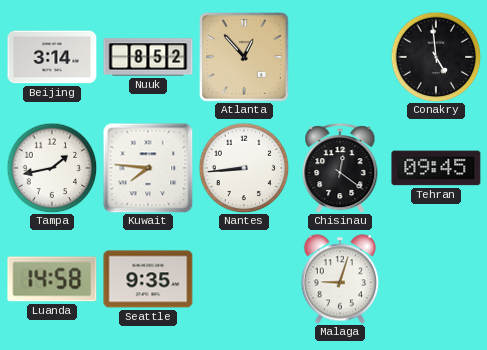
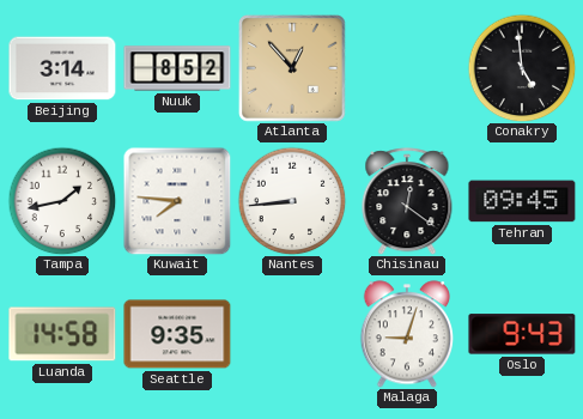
Oslo: none -> 9:43
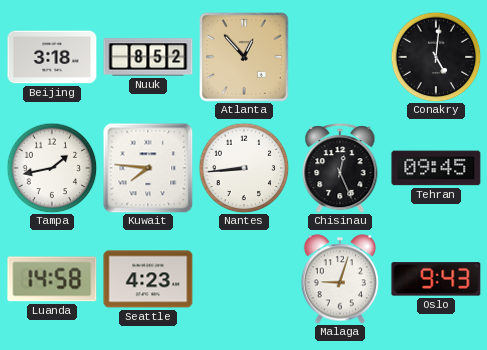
Beijing: 3:14 -> 3:18
Conakry: 4:59 -> 5:01
Chisinau: 12:21 -> 12:26
Seattle: 9:35 -> 4:23
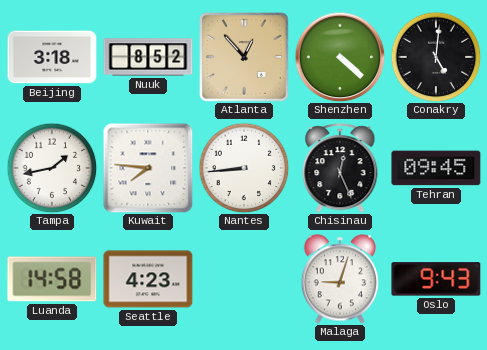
Shenzhen: none -> 4:22
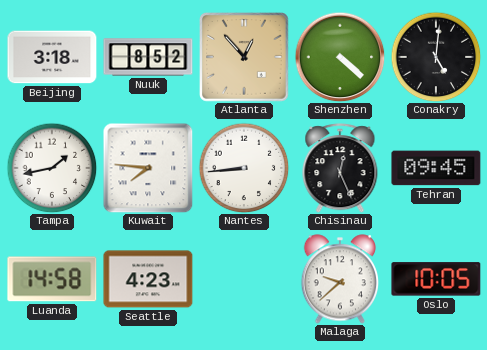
Malaga: 9:03 -> 9:38
Oslo: 9:43 -> 10:05
